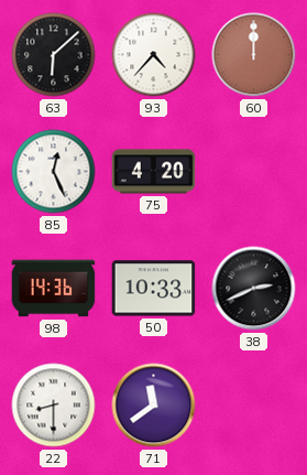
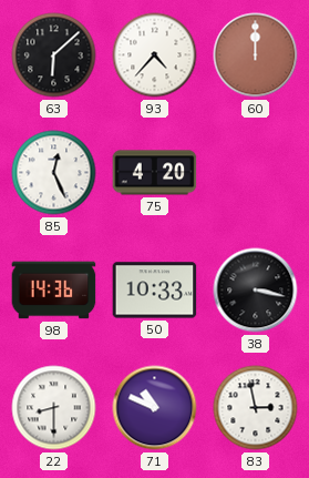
38: 2:41 -> 3:17
71: 11:39 -> 10:49
83: none -> 2:58
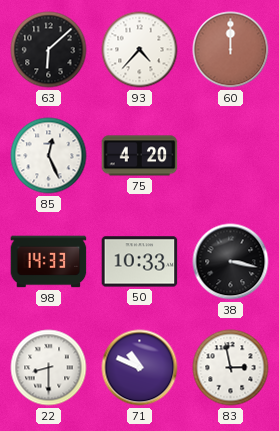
98: 14:36 -> 14:33
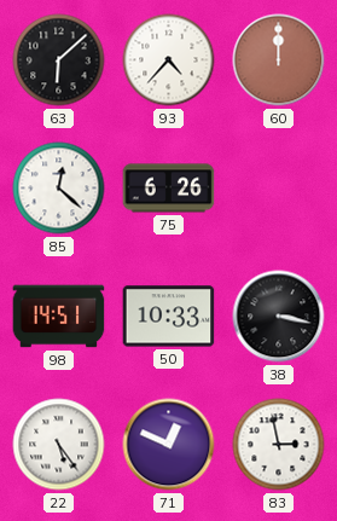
85: 12:26 -> 12:22
75: 4:20 -> 6:26
98: 14:33 -> 14:51
22: 8:30 -> 5:24
71: 10:49 -> 12:49
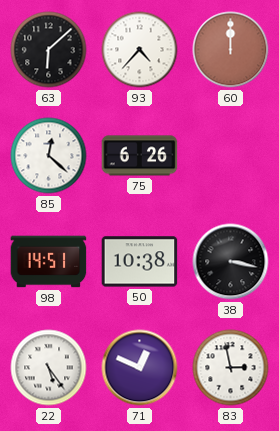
50: 10:33 -> 10:38
